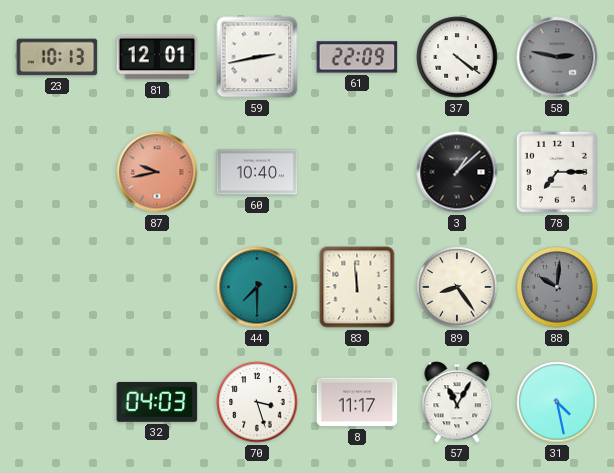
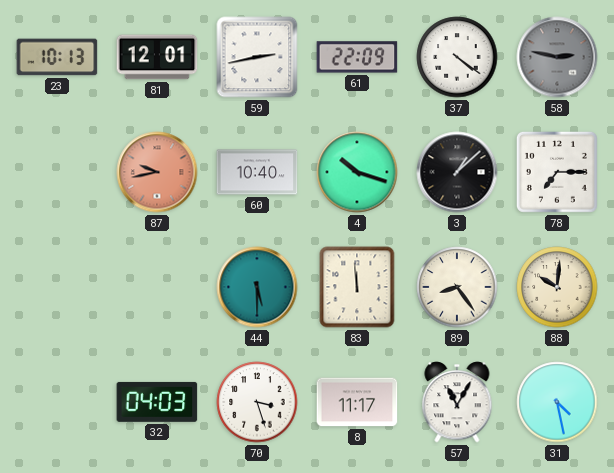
4: none -> 10:18
44: 7:30 -> 5:30
88 dial: grey -> cream
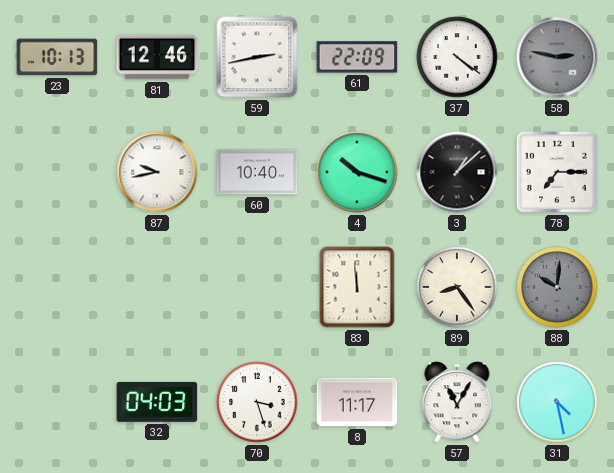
81: 12:01 -> 12:46
87 dial: salmon -> white
44: 5:30 -> none
88 dial: cream -> grey
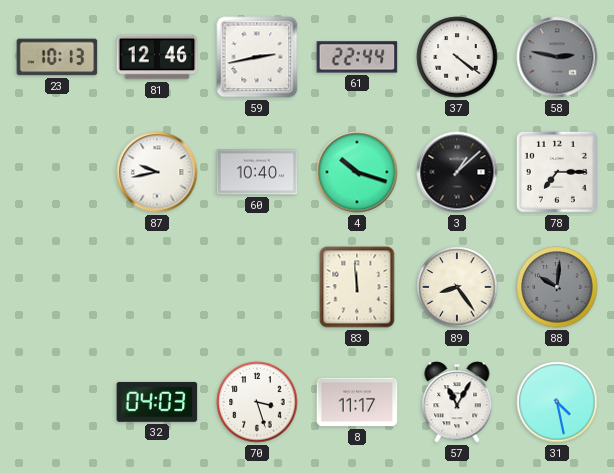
61: 22:09 -> 22:44
